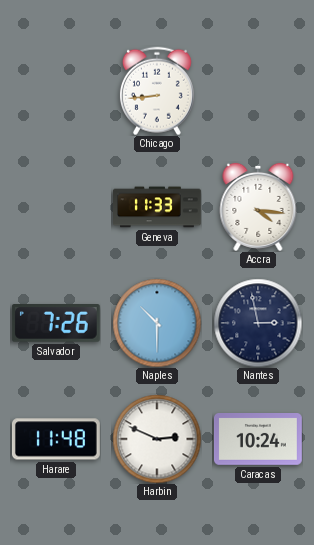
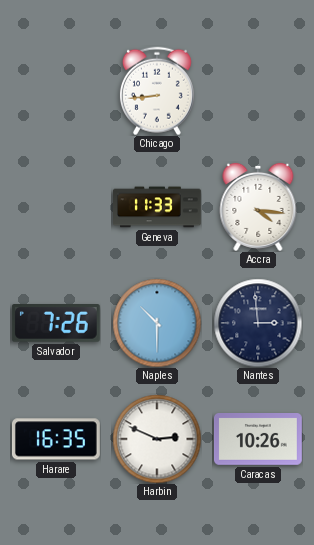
Nantes: 2:58 -> 2:59
Harare: 11:48 -> 16:35
Caracas: 10:24 -> 10:26
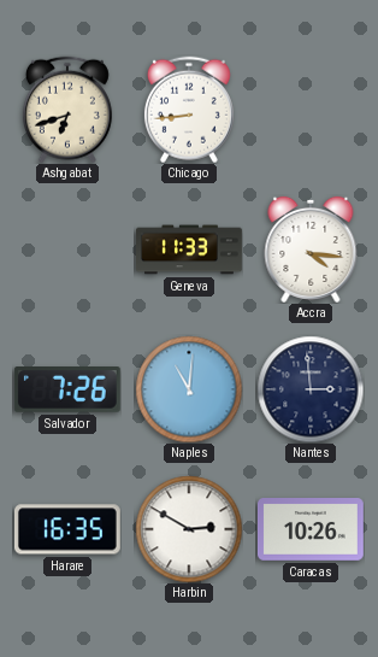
Ashgabat: none -> 6:42
Naples: 10:30 -> 11:01
Harbin: 2:49 -> 2:50
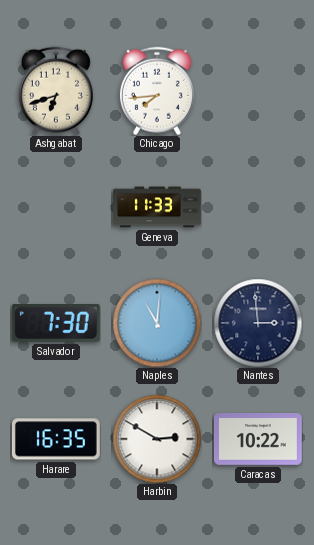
Chicago: 8:44 -> 7:44
Accra: 4:16 -> none
Salvador: 7:26 -> 7:30
Caracas: 10:26 -> 10:22
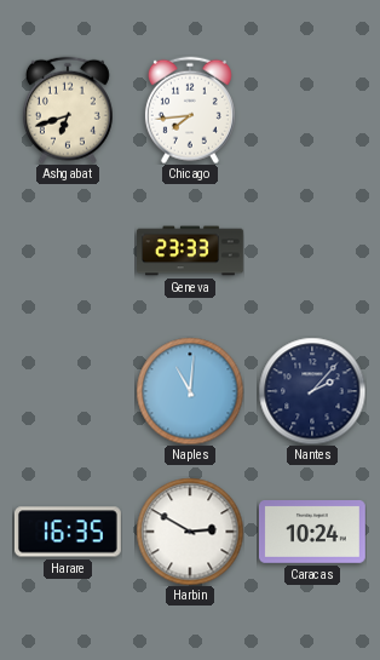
Geneva: 11:33 -> 23:33
Salvador: 7:30 -> none
Nantes: 2:59 -> 2:07
Caracas: 10:22 -> 10:24
